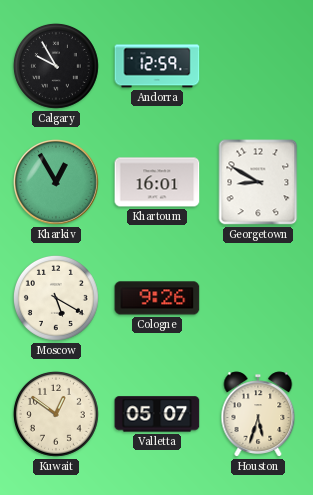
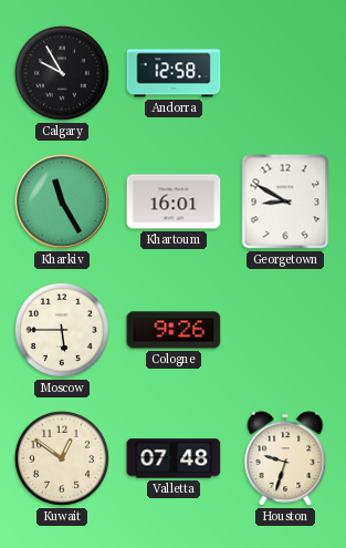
Andorra: 12:59 -> 12:58
Kharkiv: 12:55 -> 11:25
Moscow: 5:20 -> 5:45
Valletta: 05:07 -> 07:48
Houston: 5:33 -> 9:33
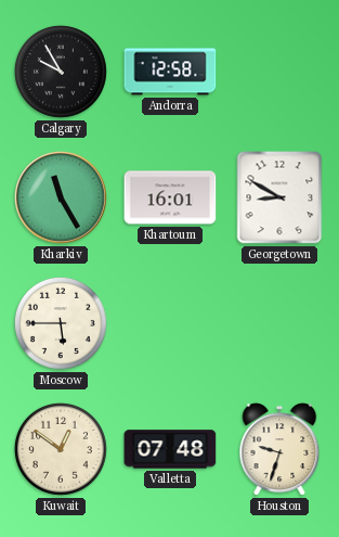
Cologne: 9:26 -> none
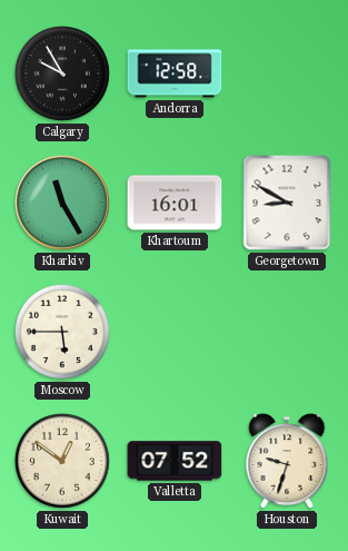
Valletta: 07:48 -> 07:52
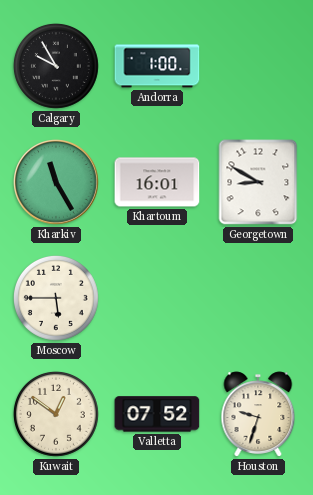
Andorra: 12:58 -> 1:00
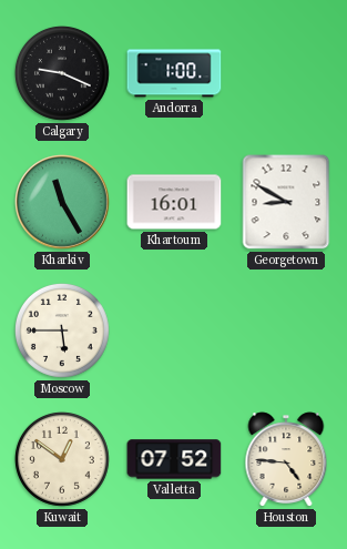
Calgary: 9:55 -> 9:19
Houston: 9:33 -> 4:46
